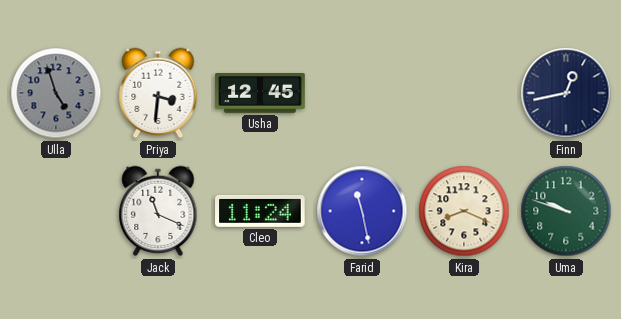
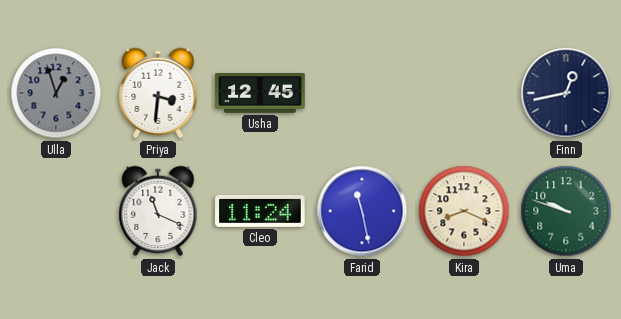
Ulla: 4:57 -> 12:57
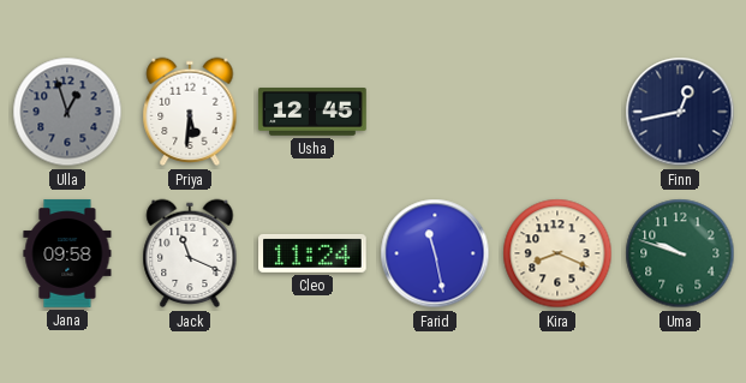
Priya: 3:31 -> 5:31
Jana: none -> 09:58
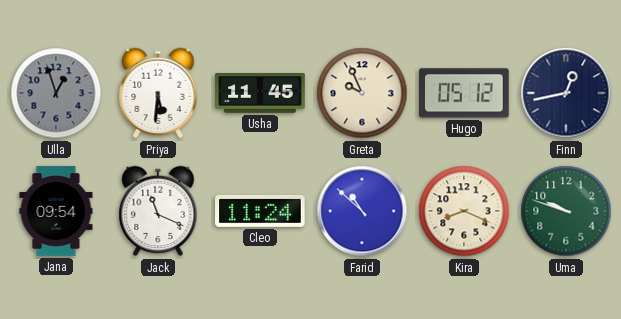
Usha: 12:45 -> 11:45
Greta: none -> 9:56
Hugo: none -> 05:12
Jana: 09:58 -> 09:54
Farid: 11:28 -> 10:52
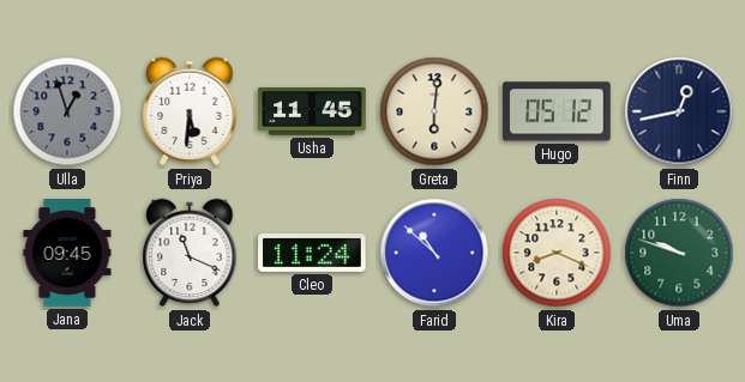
Greta: 9:56 -> 6:01
Jana: 09:54 -> 09:45
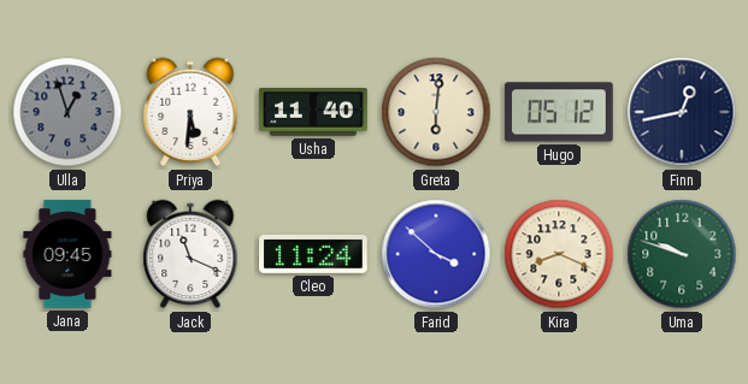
Usha: 11:45 -> 11:40
Farid: 10:52 -> 3:52
